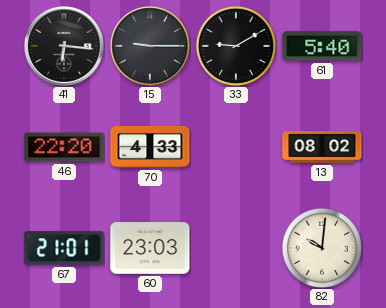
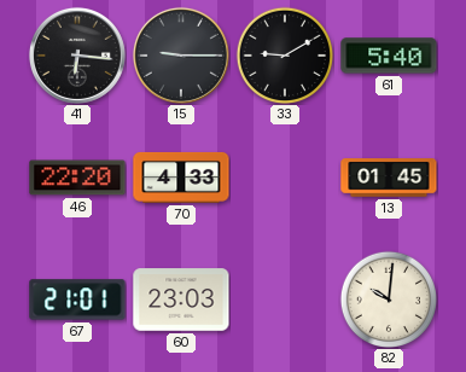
13: 08:02 -> 01:45
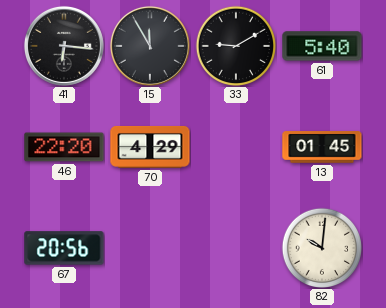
15: 9:15 -> 11:55
70: 4:33 -> 4:29
67: 21:01 -> 20:56
60: 23:03 -> none
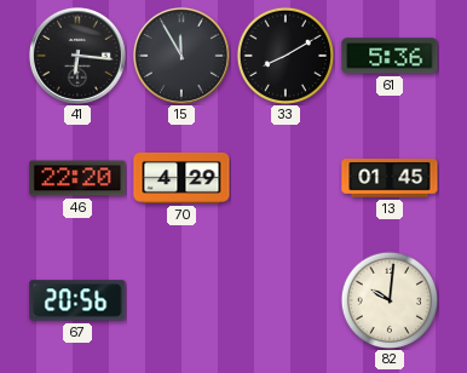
33: 9:10 -> 8:10
61: 5:40 -> 5:36
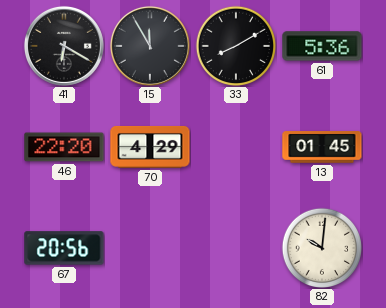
41: 6:16 -> 6:20
